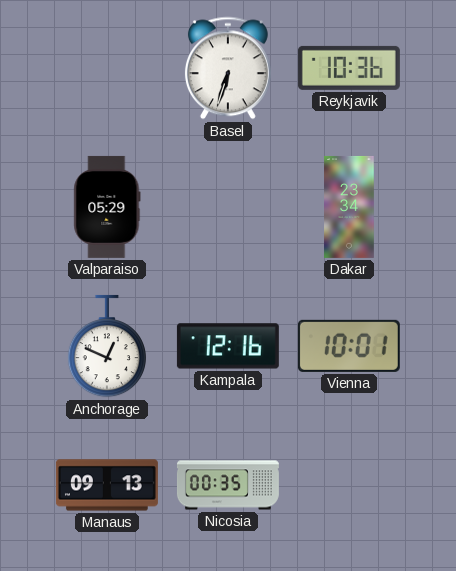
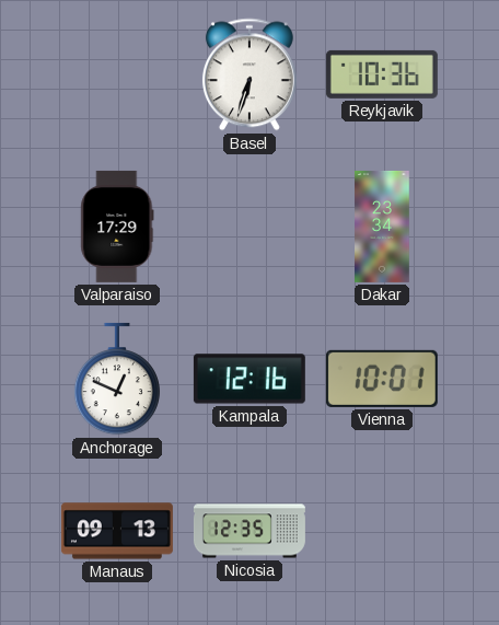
Valparaiso: 05:29 -> 17:29
Nicosia: 00:35 -> 12:35
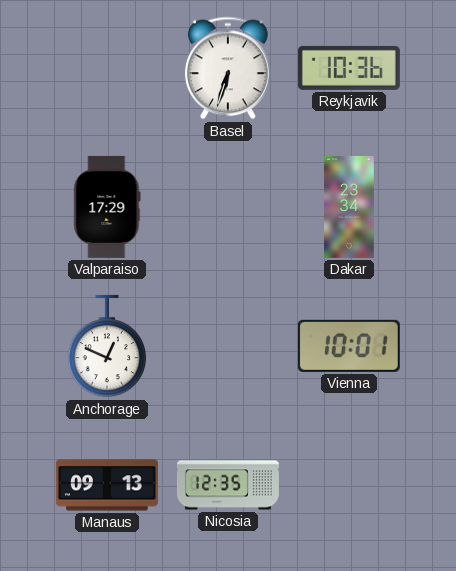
Kampala: 12:16 -> none
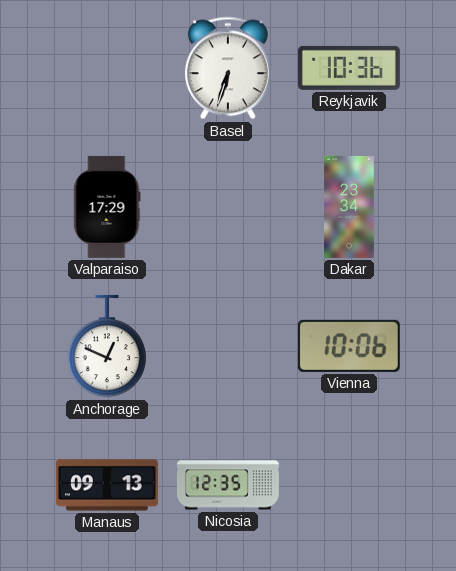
Vienna: 10:01 -> 10:06
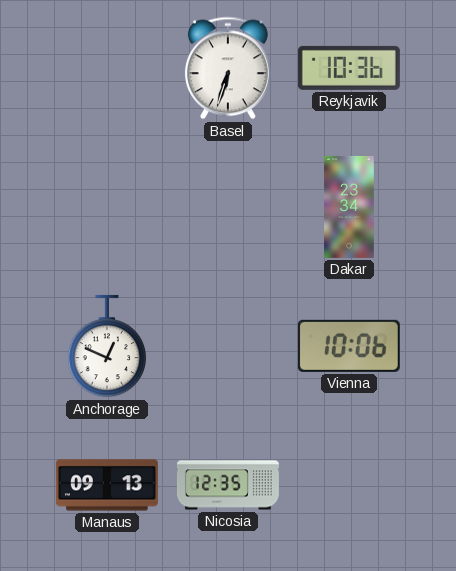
Valparaiso: 17:29 -> none
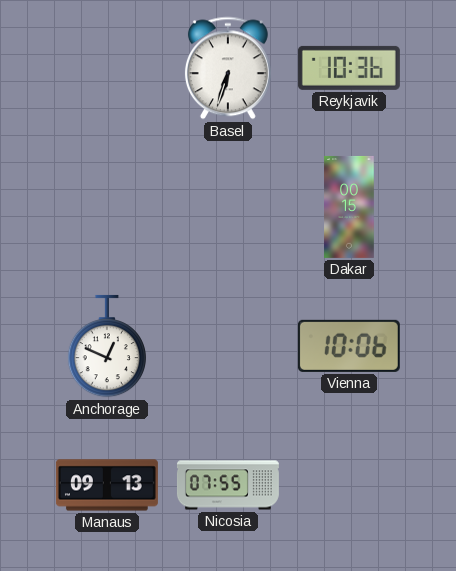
Dakar: 23:34 -> 00:15
Nicosia: 12:35 -> 07:55
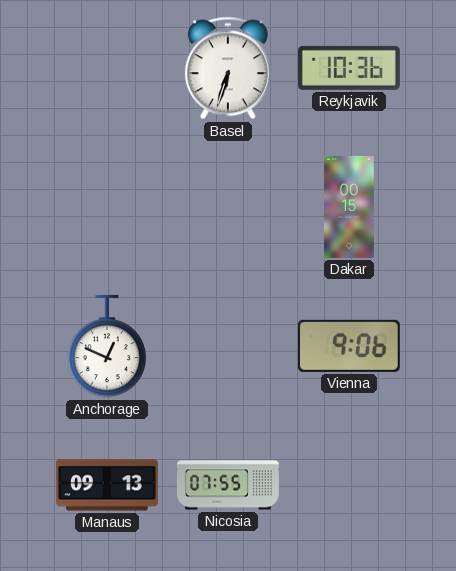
Vienna: 10:06 -> 9:06
